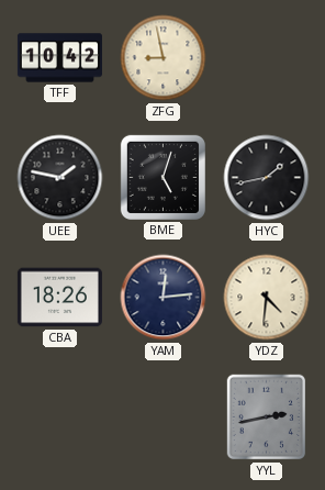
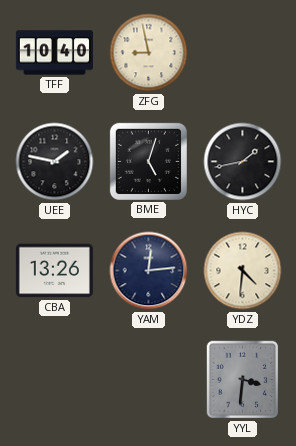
TFF: 10:42 -> 10:40
CBA: 18:26 -> 13:26
YYL: 2:43 -> 3:31
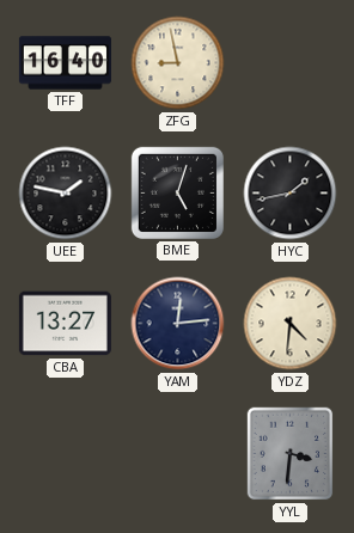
TFF: 10:40 -> 16:40
CBA: 13:26 -> 13:27
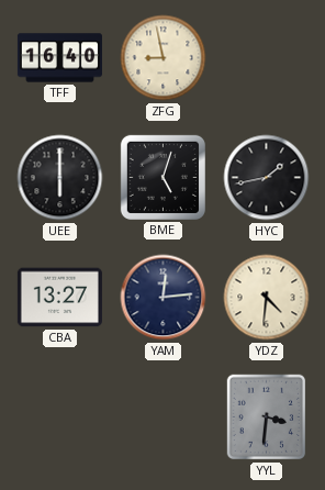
UEE: 1:47 -> 6:00
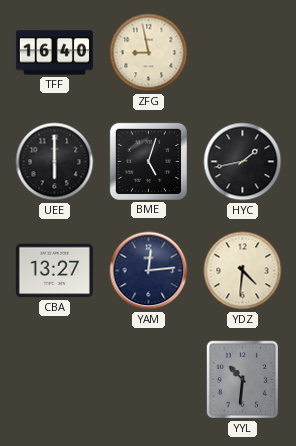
YYL: 3:31 -> 10:31
